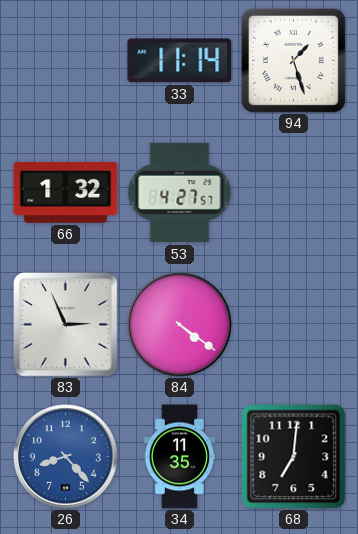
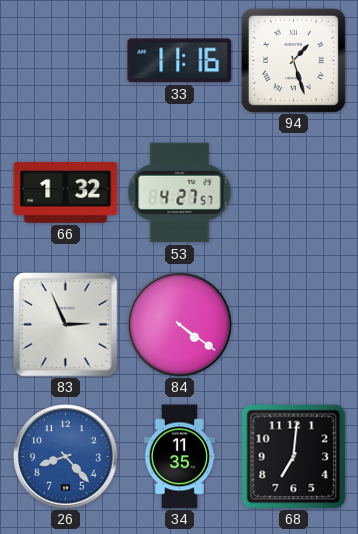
33: 11:14 -> 11:16
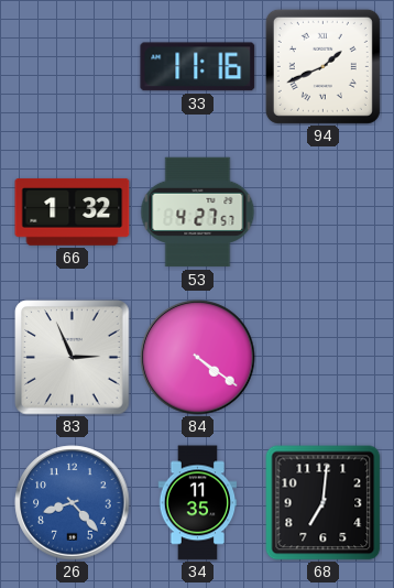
94: 1:27 -> 1:41
